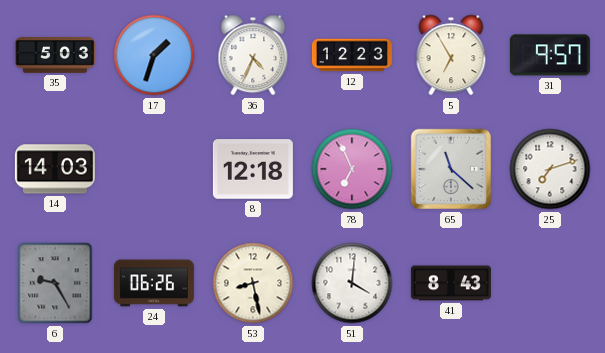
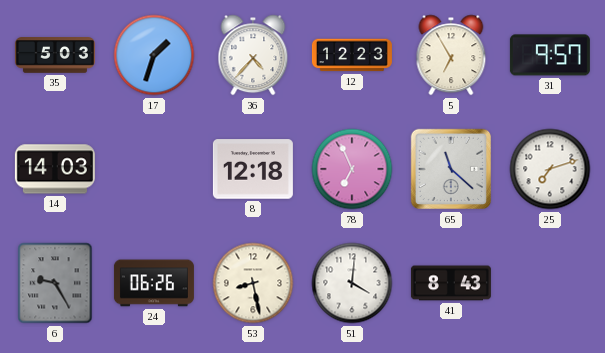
36: 4:34 -> 4:37
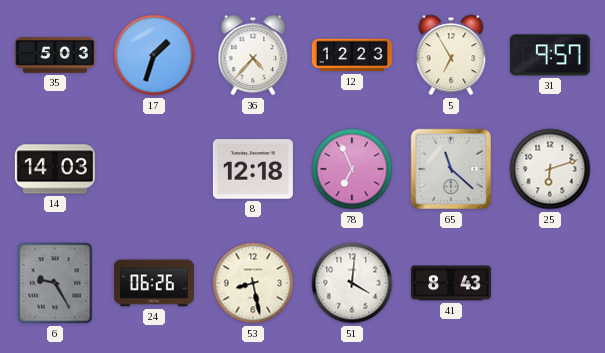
25: 7:12 -> 6:12
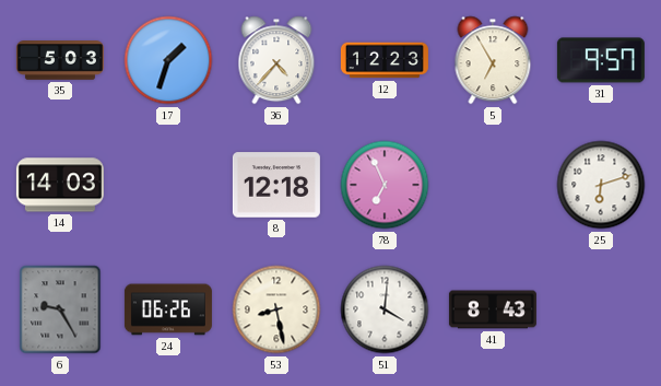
65: 11:22 -> none
